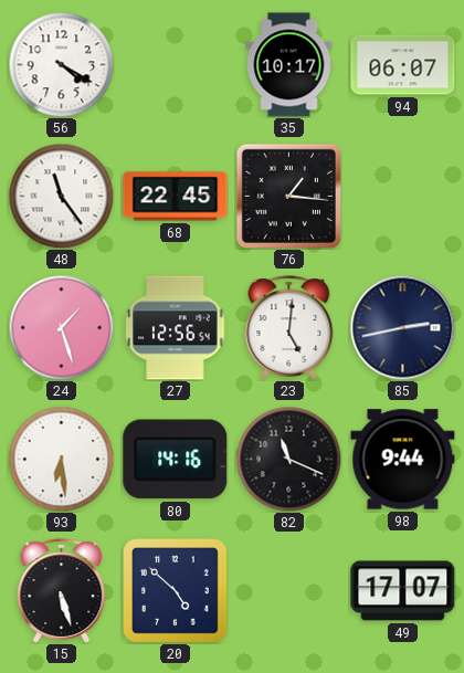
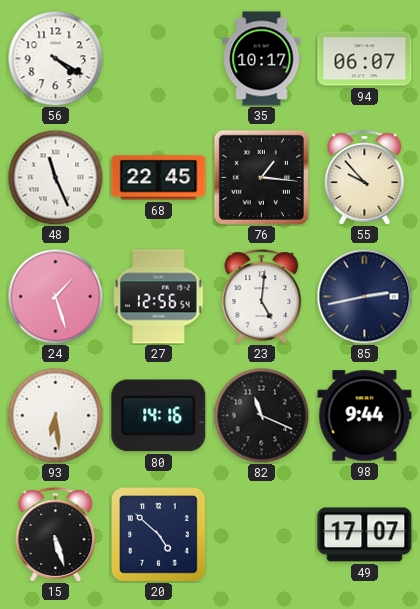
48: 11:24 -> 11:26
55: none -> 9:53
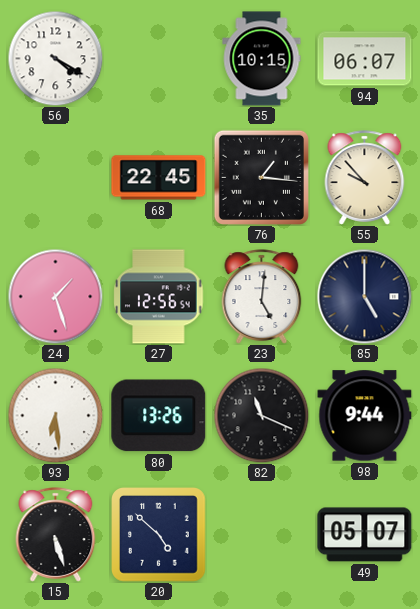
35: 10:17 -> 10:15
48: 11:26 -> none
85: 2:43 -> 5:00
80: 14:16 -> 13:26
49: 17:07 -> 05:07
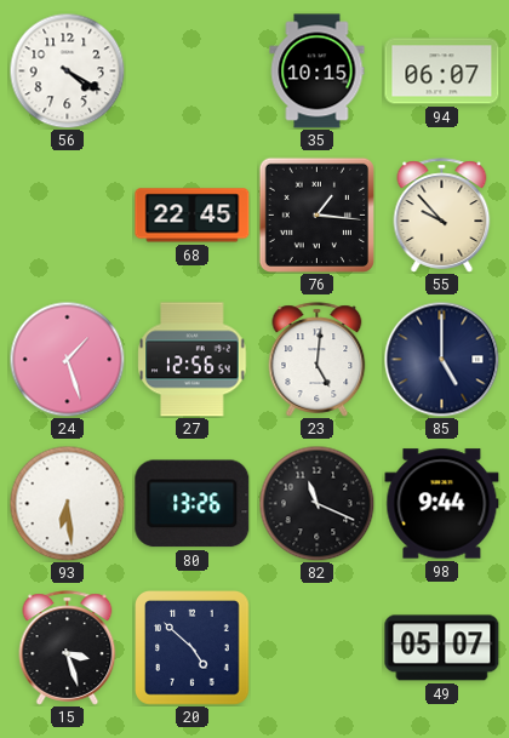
15: 5:27 -> 3:27
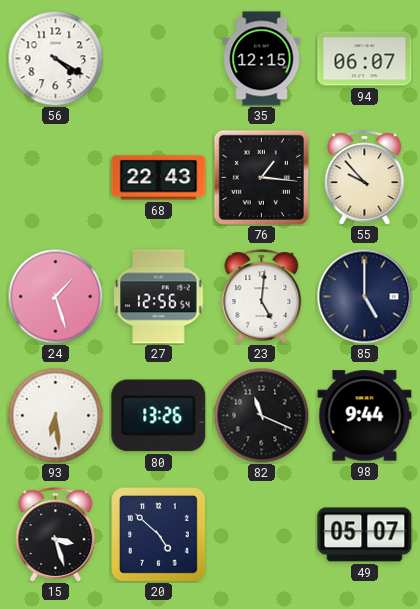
35: 10:15 -> 12:15
68: 22:45 -> 22:43
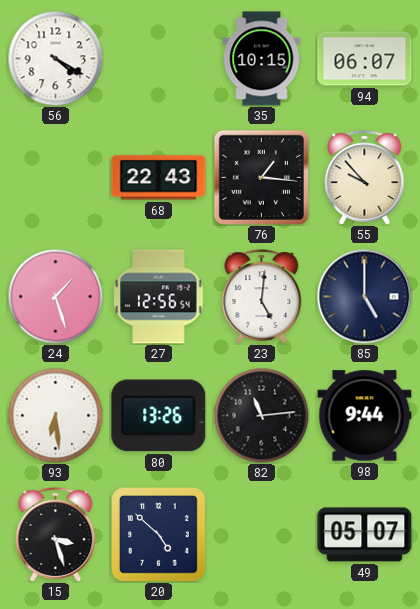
35: 12:15 -> 10:15
82: 11:19 -> 11:14
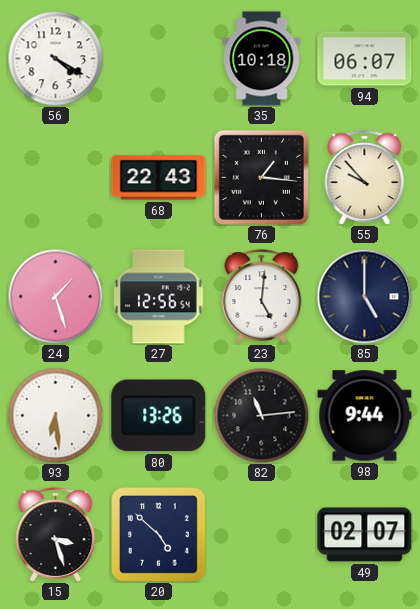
35: 10:15 -> 10:18
49: 05:07 -> 02:07
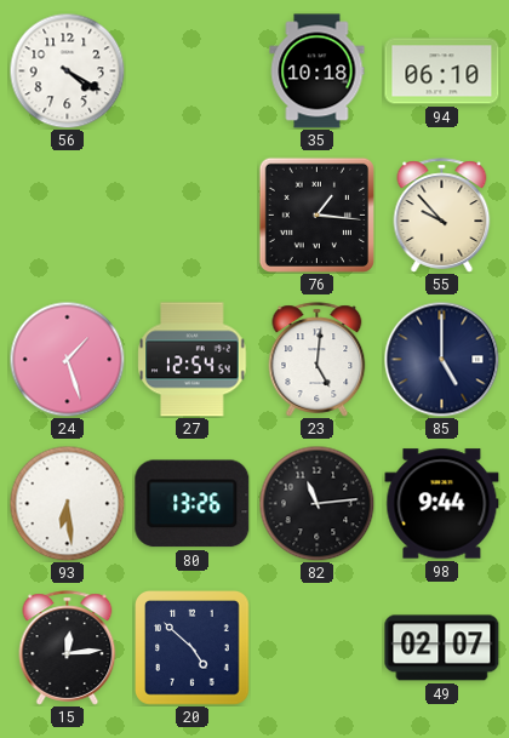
94: 06:07 -> 06:10
68: 22:43 -> none
27: 12:56 -> 12:54
15: 3:27 -> 12:14
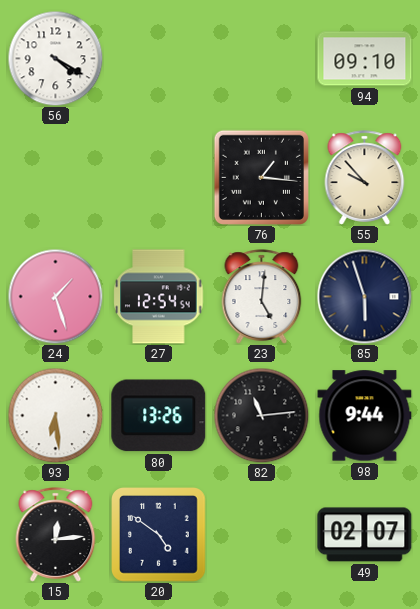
35: 10:18 -> none
94: 06:10 -> 09:10
85: 5:00 -> 5:57
20: 4:52 -> 4:51
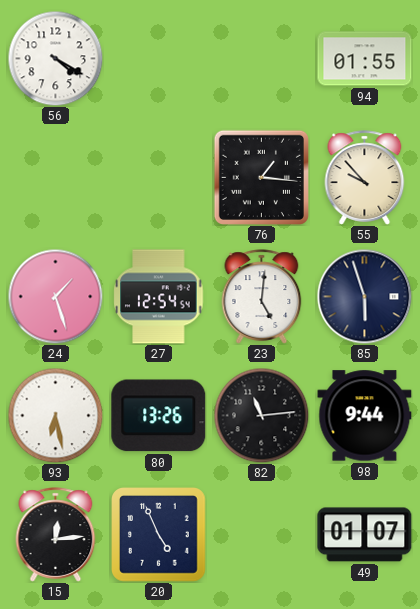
94: 09:10 -> 01:55
93: 6:29 -> 6:28
20: 4:51 -> 4:56
49: 02:07 -> 01:07
